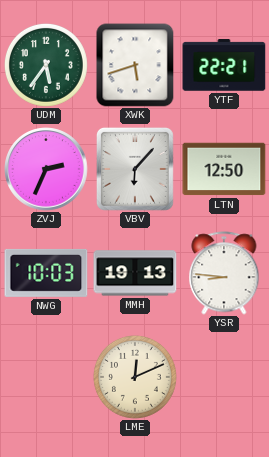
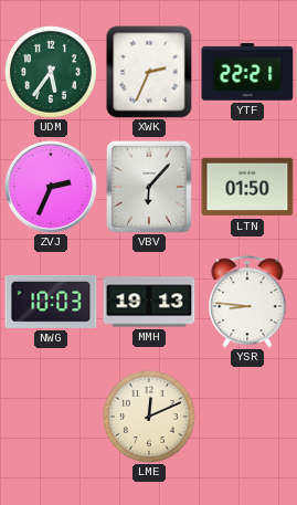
XWK: 5:42 -> 2:34
LTN: 12:50 -> 01:50
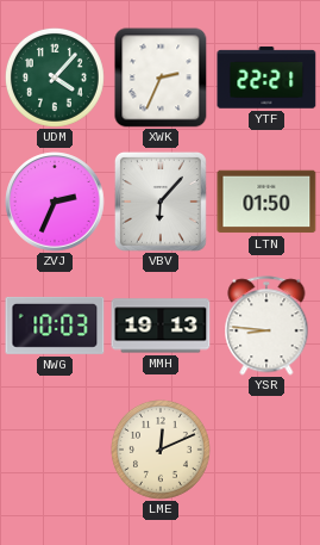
UDM: 5:36 -> 4:07
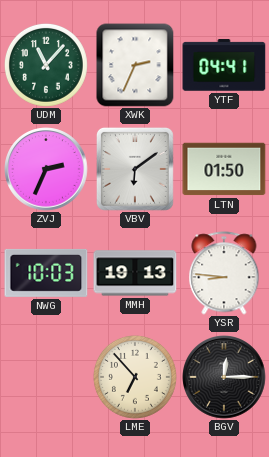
UDM: 4:07 -> 11:07
YTF: 22:21 -> 04:41
VBV: 6:07 -> 6:09
LME: 12:11 -> 6:53
BGV: none -> 12:15
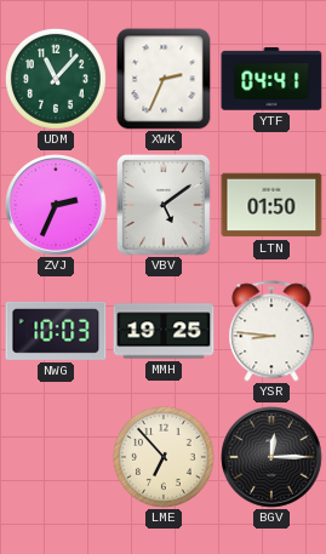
VBV: 6:09 -> 5:09
MMH: 19:13 -> 19:25
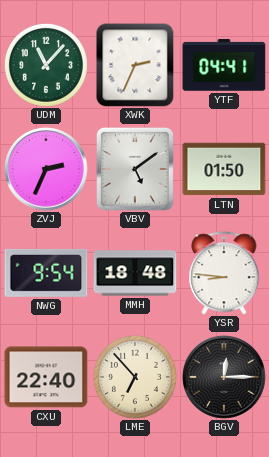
NWG: 10:03 -> 9:54
MMH: 19:25 -> 18:48
CXU: none -> 22:40
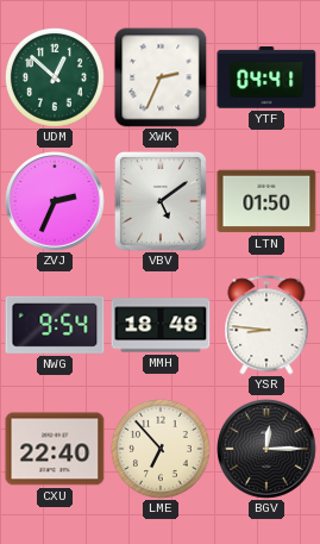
UDM: 11:07 -> 12:52
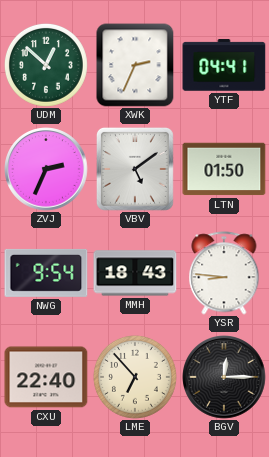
MMH: 18:48 -> 18:43
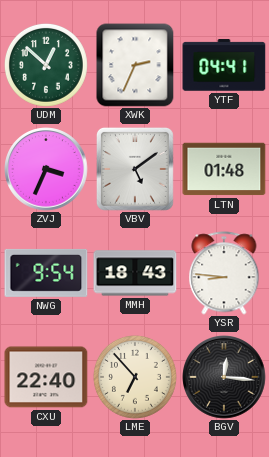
ZVJ: 2:34 -> 3:34
LTN: 01:50 -> 01:48
BGV: 12:15 -> 12:16
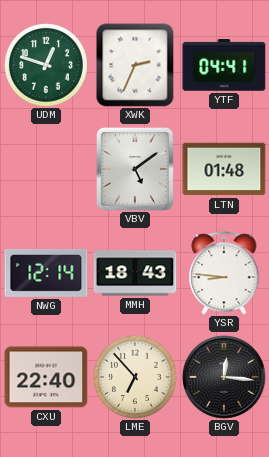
UDM: 12:52 -> 12:48
ZVJ: 3:34 -> none
NWG: 9:54 -> 12:14
